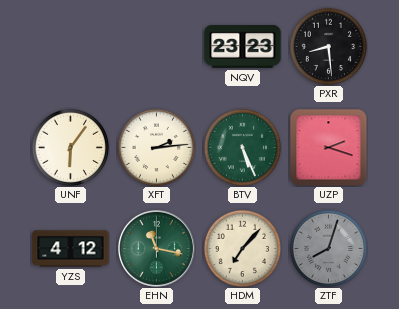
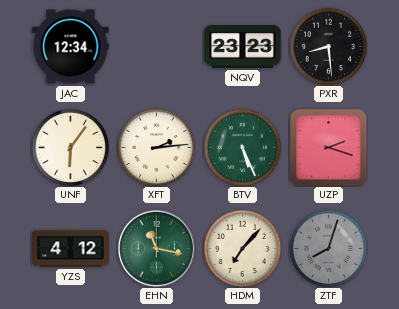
JAC: none -> 12:34
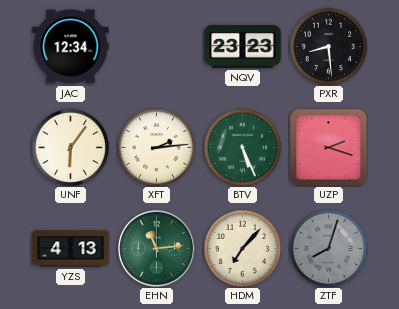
YZS: 4:12 -> 4:13
EHN: 11:17 -> 11:14
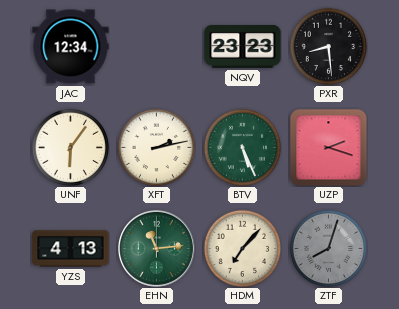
XFT: 2:14 -> 2:13
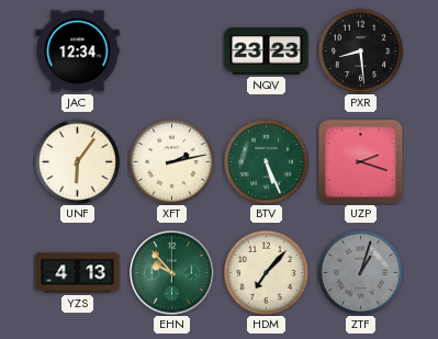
EHN: 11:14 -> 9:53
ZTF: 8:03 -> 1:03
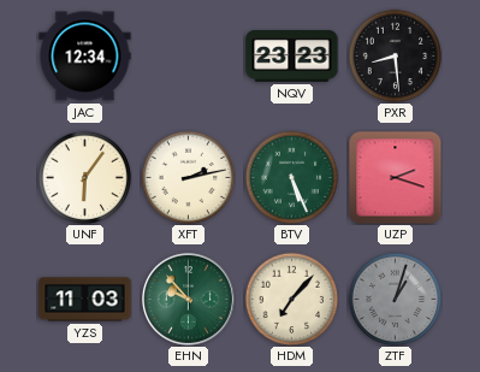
YZS: 4:13 -> 11:03
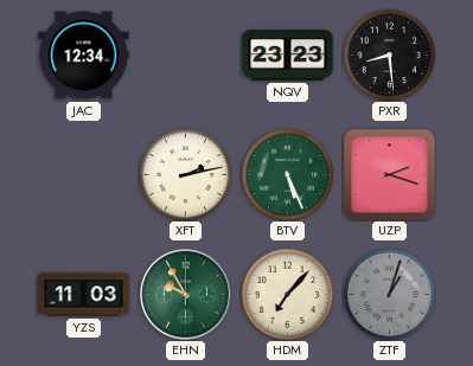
UNF: 6:06 -> none
EHN: 9:53 -> 9:55
